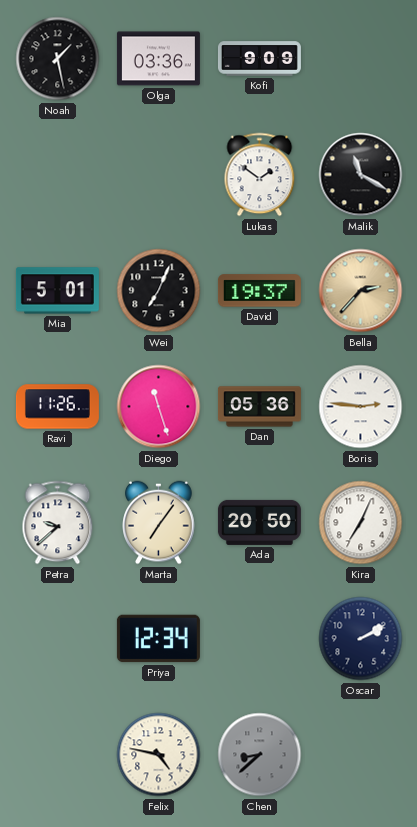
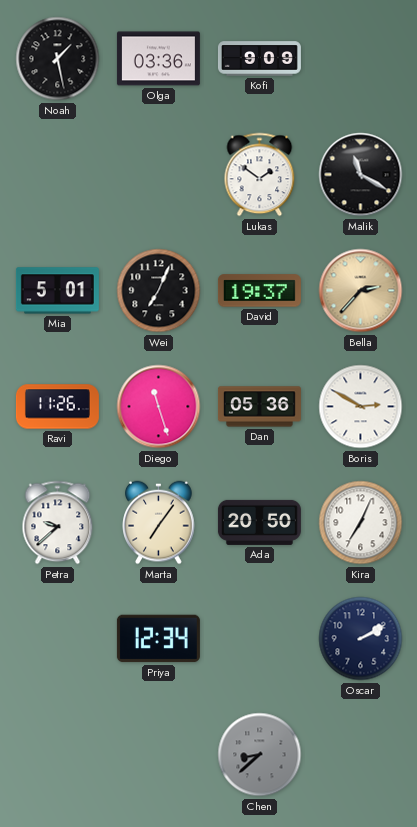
Boris: 2:46 -> 2:50
Felix: 4:47 -> none
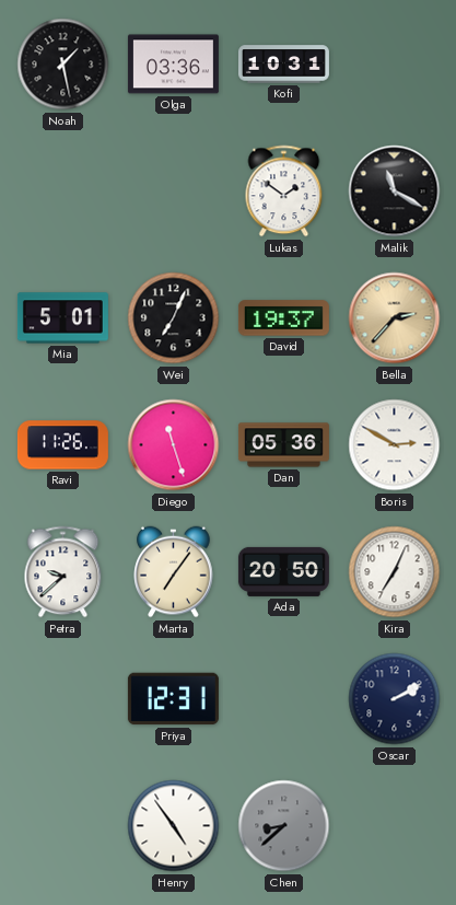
Kofi: 9:09 -> 10:31
Priya: 12:34 -> 12:31
Henry: none -> 4:54
